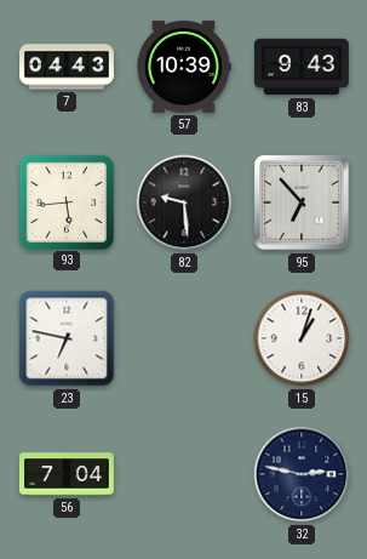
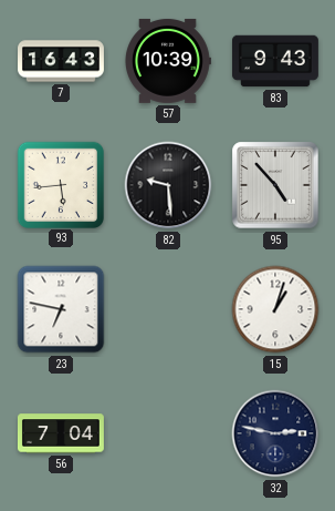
7: 04:43 -> 16:43
95: 6:53 -> 4:53
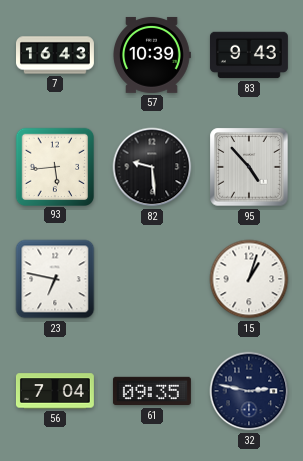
61: none -> 09:35
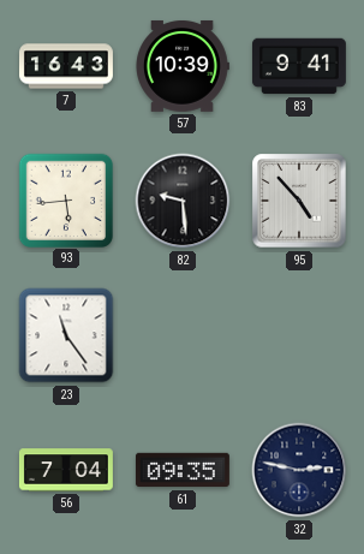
83: 9:43 -> 9:41
23: 6:47 -> 11:24
15: 1:03 -> none
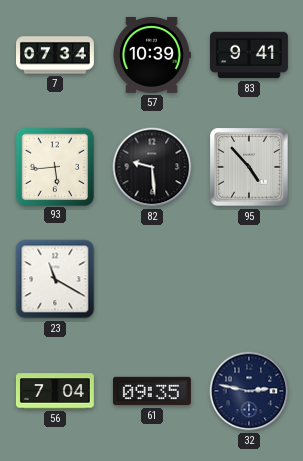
7: 16:43 -> 07:34
23: 11:24 -> 11:20
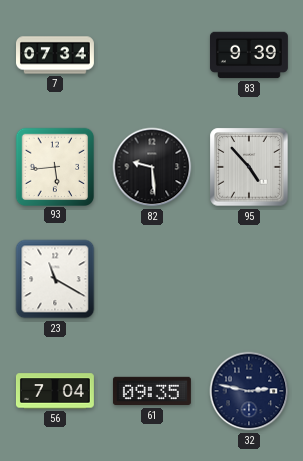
57: 10:39 -> none
83: 9:41 -> 9:39
